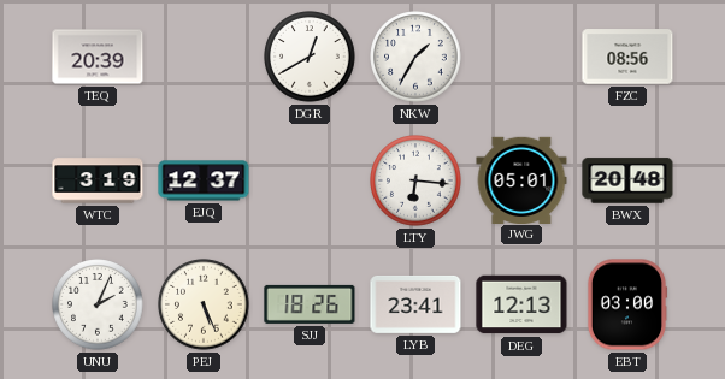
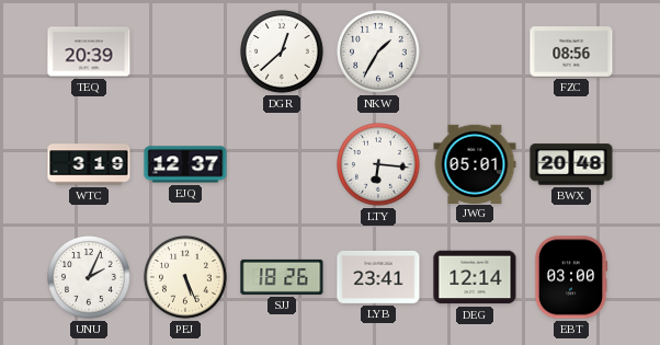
DGR: 12:40 -> 12:38
DEG: 12:13 -> 12:14
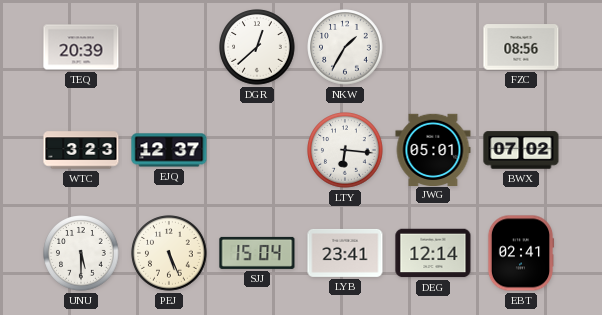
WTC: 3:19 -> 3:23
BWX: 20:48 -> 07:02
UNU: 2:04 -> 5:30
SJJ: 18:26 -> 15:04
EBT: 03:00 -> 02:41
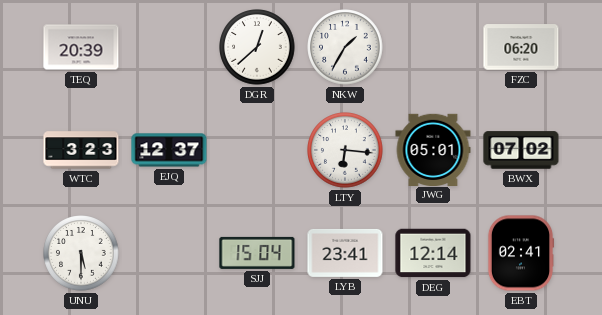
FZC: 08:56 -> 06:20
PEJ: 5:26 -> none
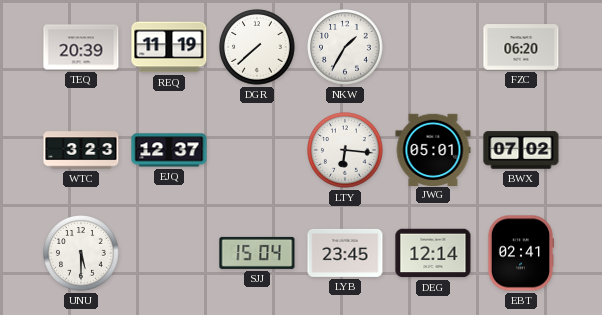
REQ: none -> 11:19
DGR: 12:38 -> 7:38
LYB: 23:41 -> 23:45
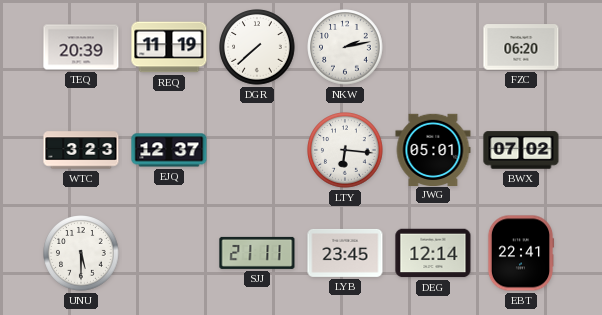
NKW: 1:35 -> 2:13
SJJ: 15:04 -> 21:11
EBT: 02:41 -> 22:41
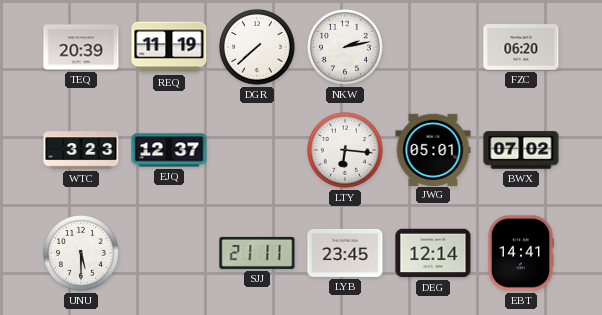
EBT: 22:41 -> 14:41
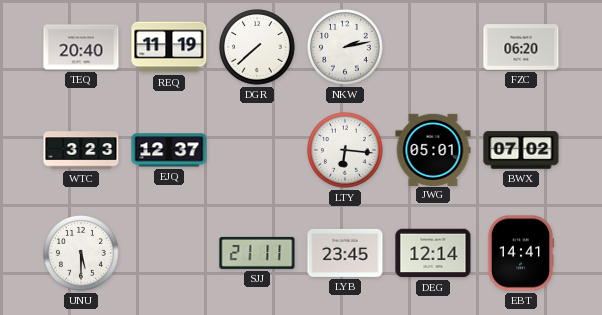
TEQ: 20:39 -> 20:40
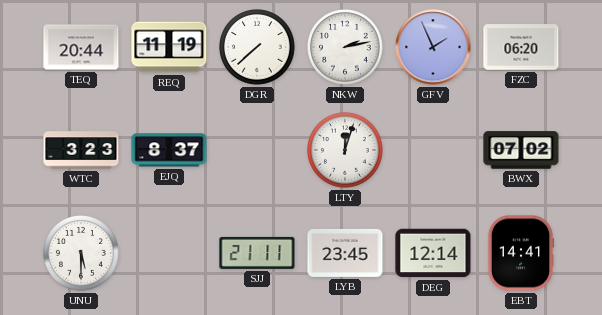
TEQ: 20:40 -> 20:44
GFV: none -> 1:56
EJQ: 12:37 -> 8:37
LTY: 6:16 -> 12:03
JWG: 05:01 -> none
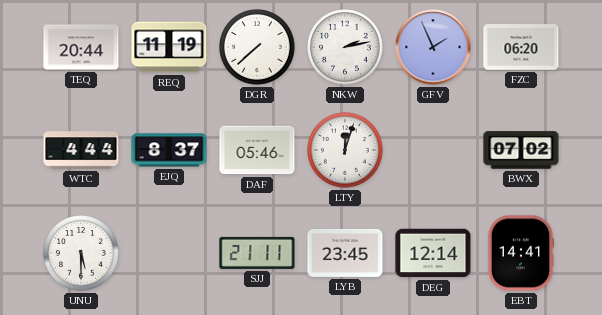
WTC: 3:23 -> 4:44
DAF: none -> 05:46
